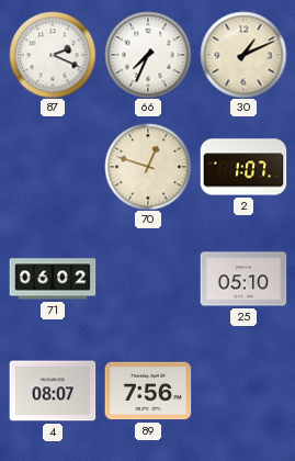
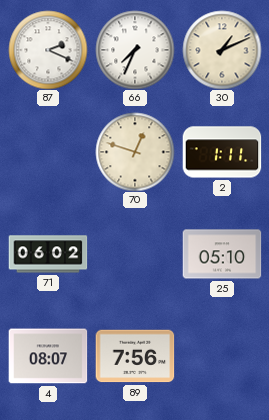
2: 1:07 -> 1:11
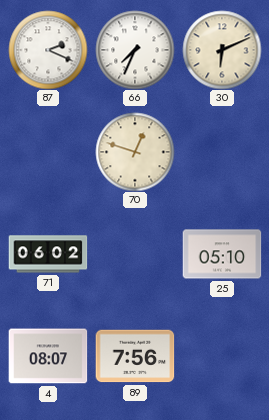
30: 1:11 -> 6:11
2: 1:11 -> none
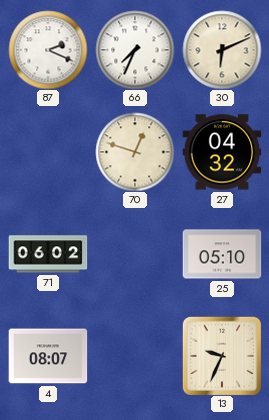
27: none -> 04:32
89: 7:56 -> none
13: none -> 9:34
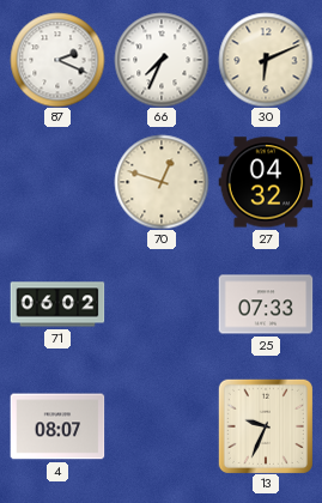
25: 05:10 -> 07:33
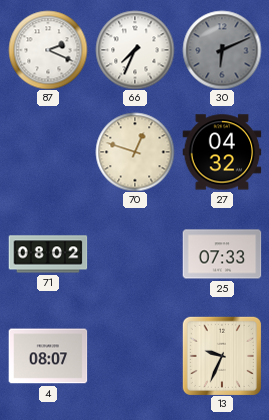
30 dial: cream -> grey
71: 06:02 -> 08:02
